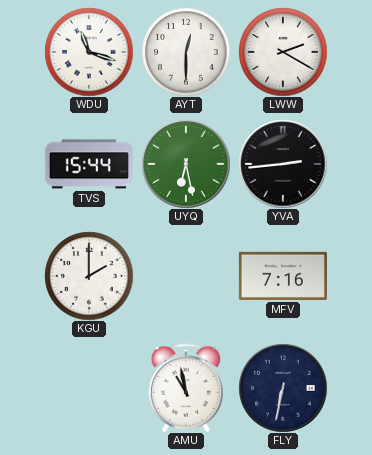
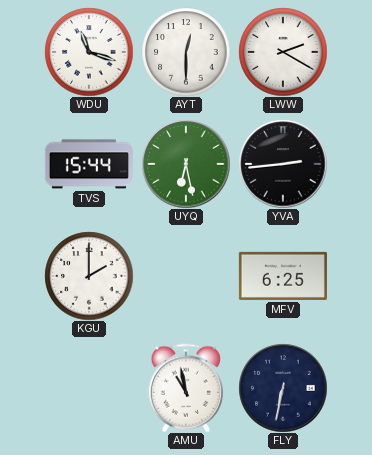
MFV: 7:16 -> 6:25
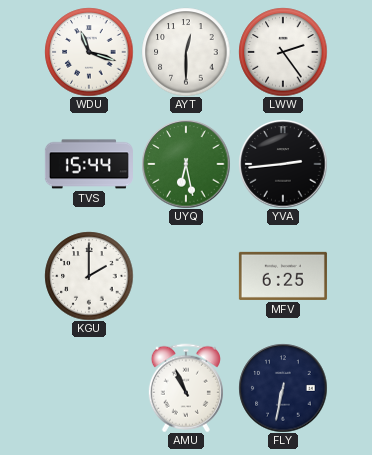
LWW: 2:20 -> 2:24
AMU: 10:58 -> 10:56
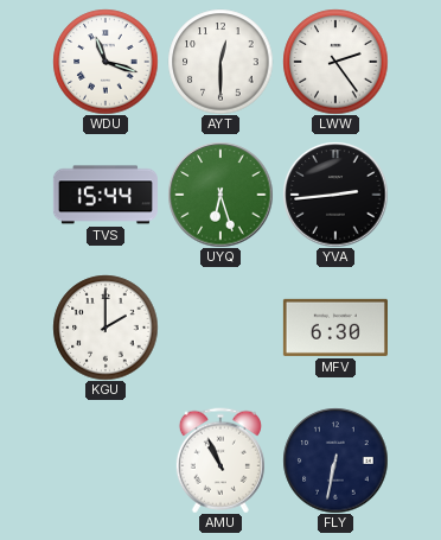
UYQ: 6:28 -> 6:27
MFV: 6:25 -> 6:30
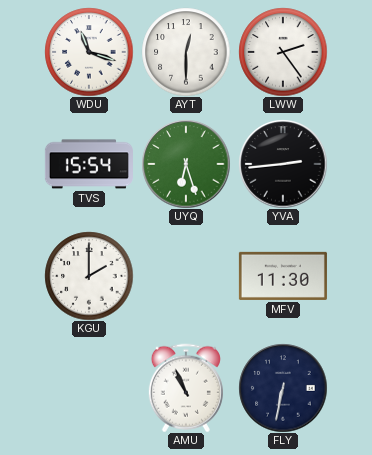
TVS: 15:44 -> 15:54
MFV: 6:30 -> 11:30
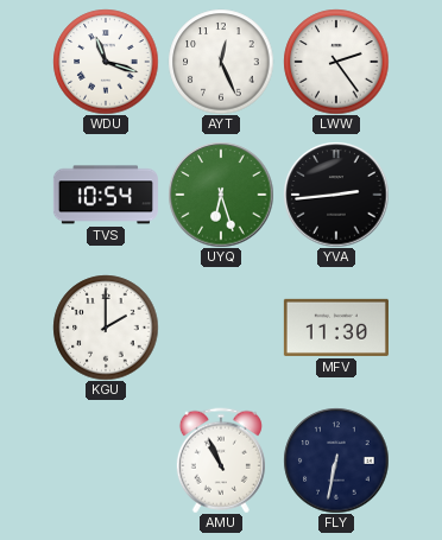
AYT: 12:30 -> 12:26
TVS: 15:54 -> 10:54
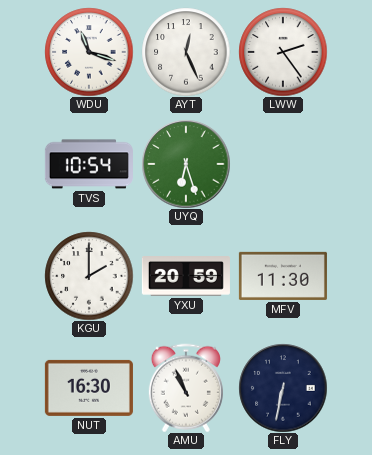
YVA: 2:44 -> none
YXU: none -> 20:59
NUT: none -> 16:30
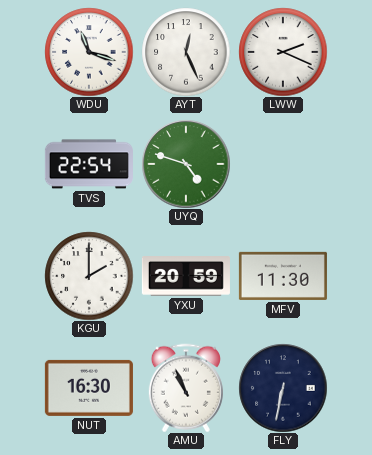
LWW: 2:24 -> 2:19
TVS: 10:54 -> 22:54
UYQ: 6:27 -> 4:48
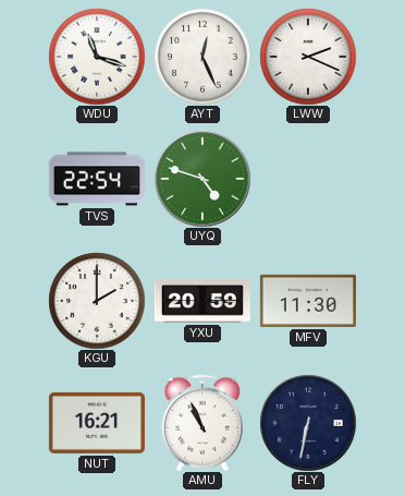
NUT: 16:30 -> 16:21
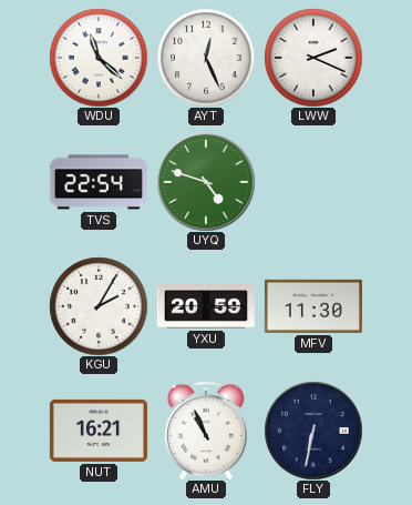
WDU: 11:18 -> 11:22
KGU: 2:00 -> 2:05
